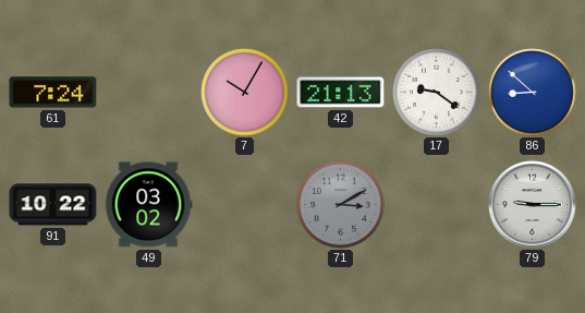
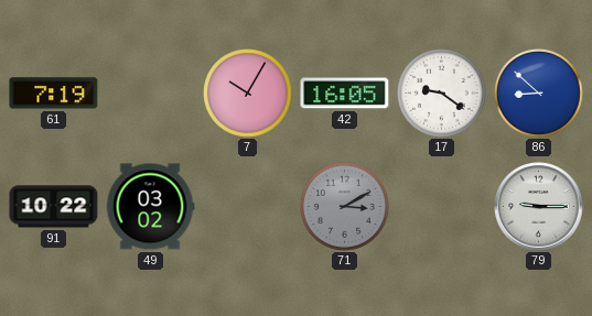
61: 7:24 -> 7:19
42: 21:13 -> 16:05
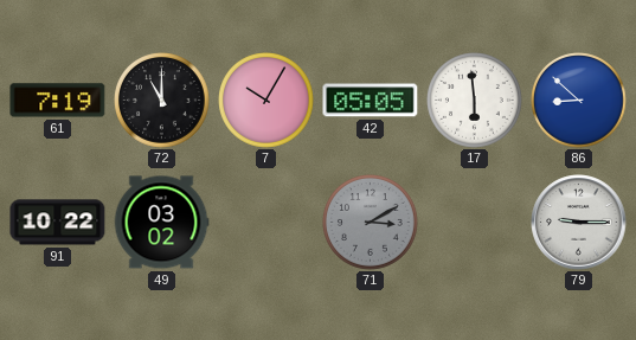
72: none -> 11:00
42: 16:05 -> 05:05
17: 9:21 -> 5:59
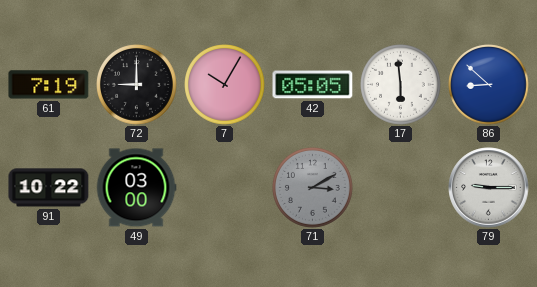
72: 11:00 -> 9:00
49: 03:02 -> 03:00
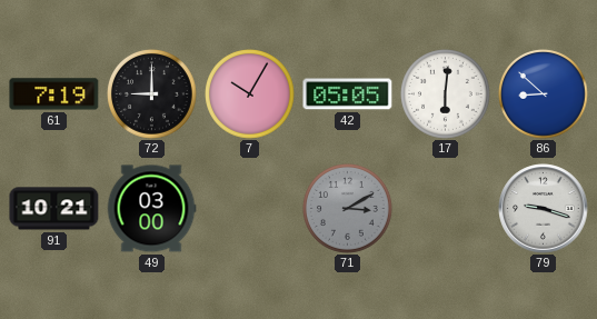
17: 5:59 -> 6:01
91: 10:22 -> 10:21
79: 9:15 -> 9:18
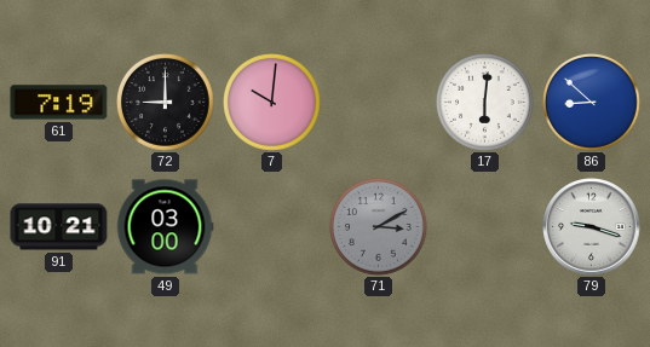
7: 10:05 -> 10:01
42: 05:05 -> none
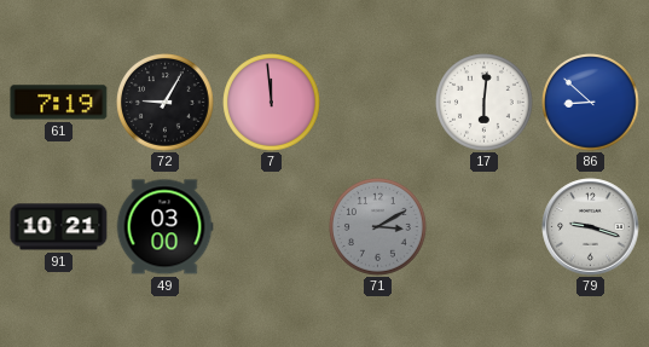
72: 9:00 -> 9:05
7: 10:01 -> 11:59
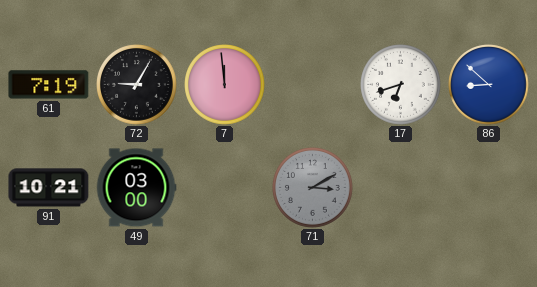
17: 6:01 -> 6:42
79: 9:18 -> none
